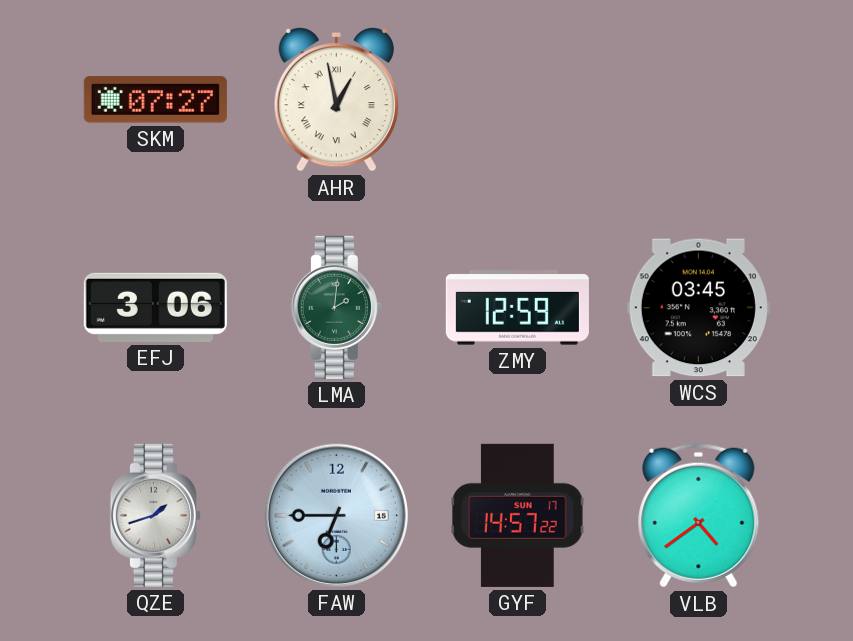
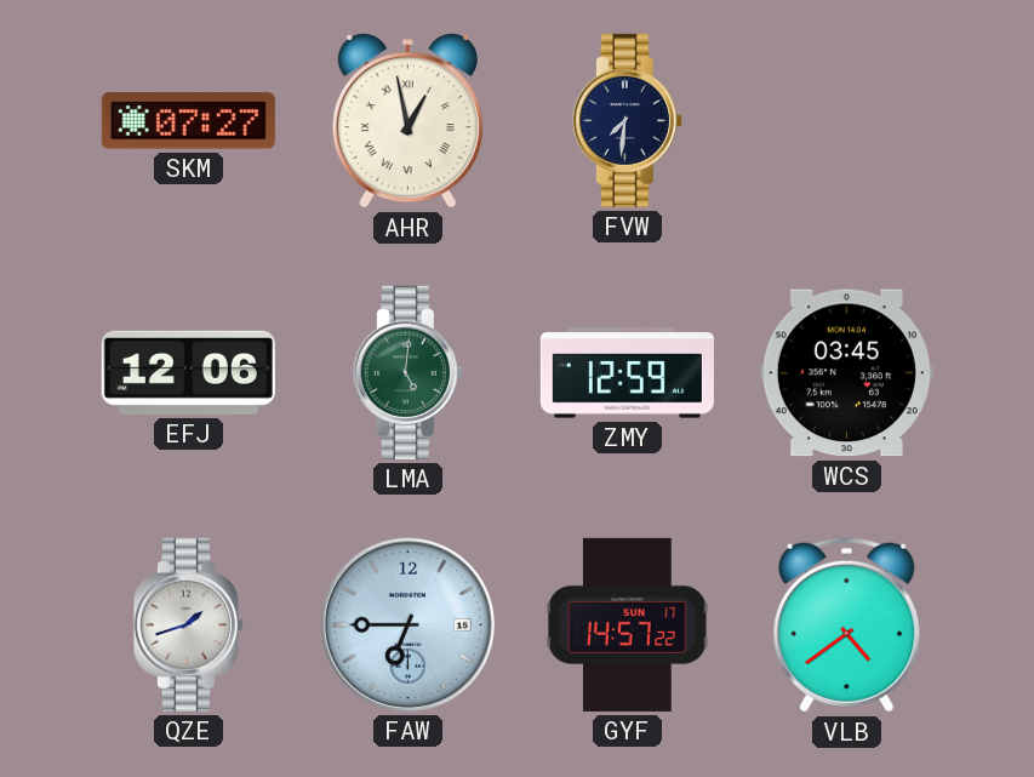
FVW: none -> 7:31
EFJ: 3:06 -> 12:06
LMA: 2:01 -> 5:01
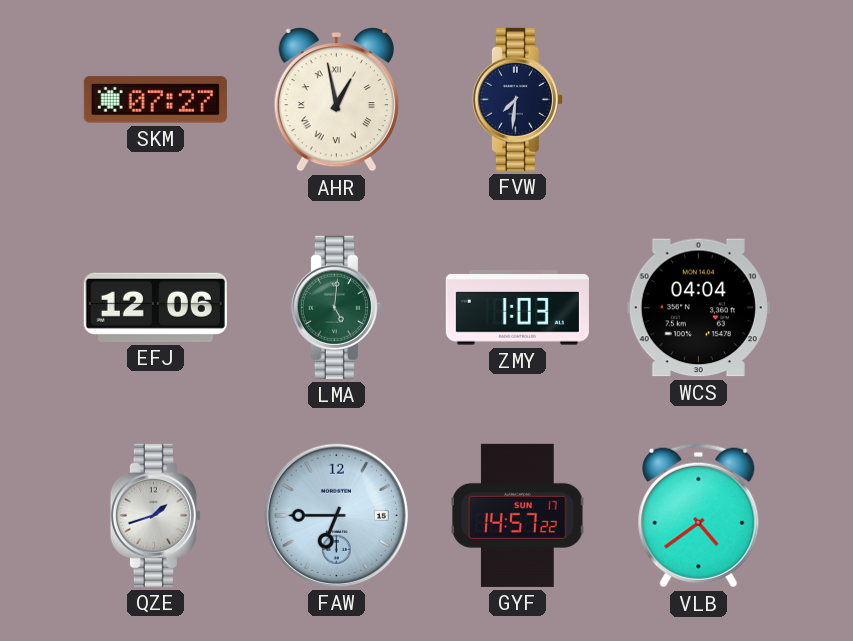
ZMY: 12:59 -> 1:03
WCS: 03:45 -> 04:04
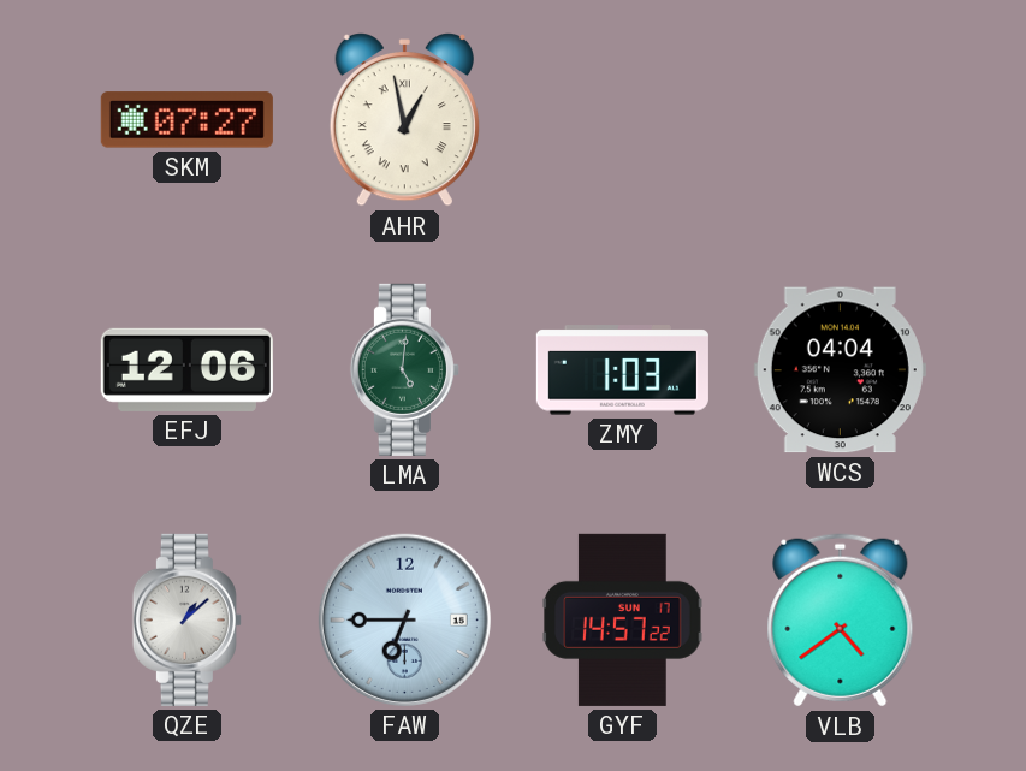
FVW: 7:31 -> none
QZE: 1:42 -> 1:08
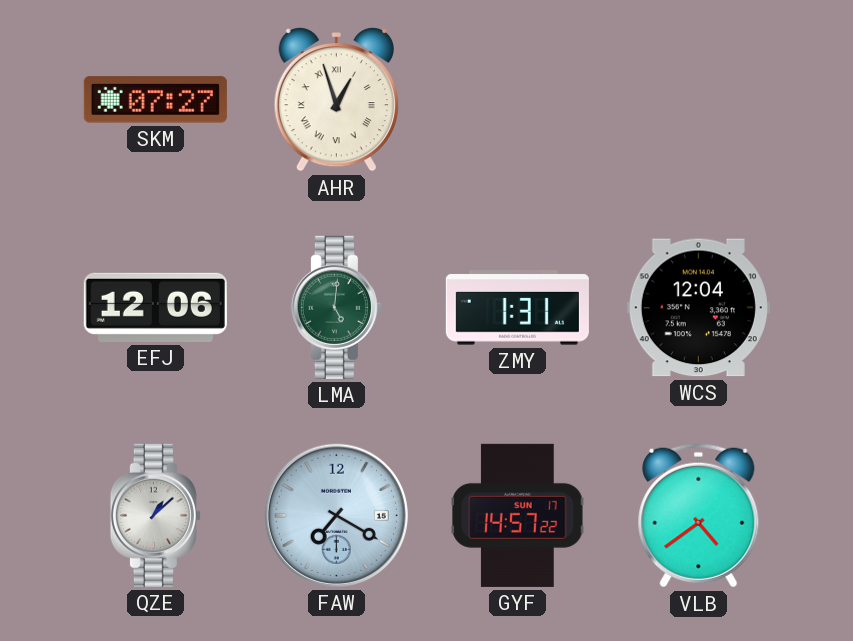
AHR: 12:58 -> 12:57
ZMY: 1:03 -> 1:31
WCS: 04:04 -> 12:04
FAW: 6:45 -> 7:20
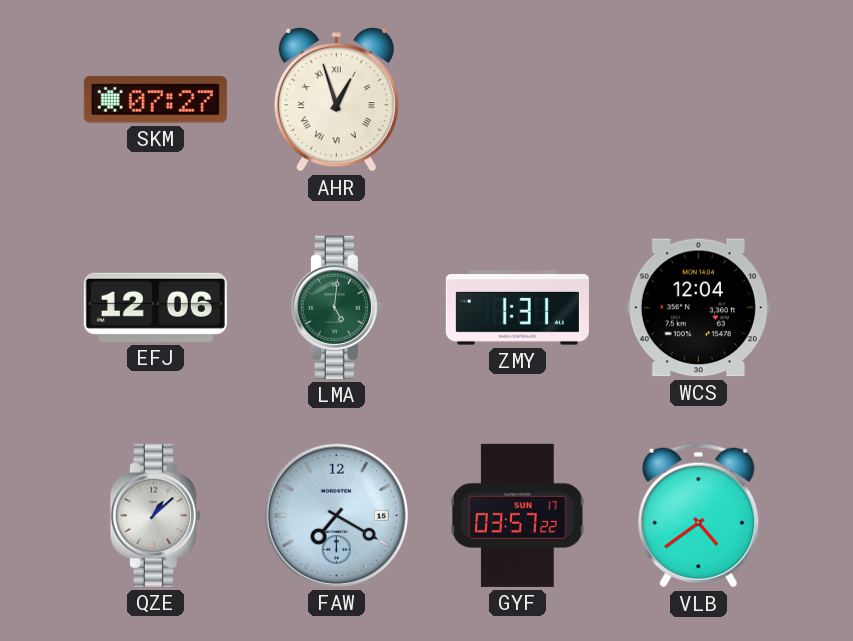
GYF: 14:57 -> 03:57
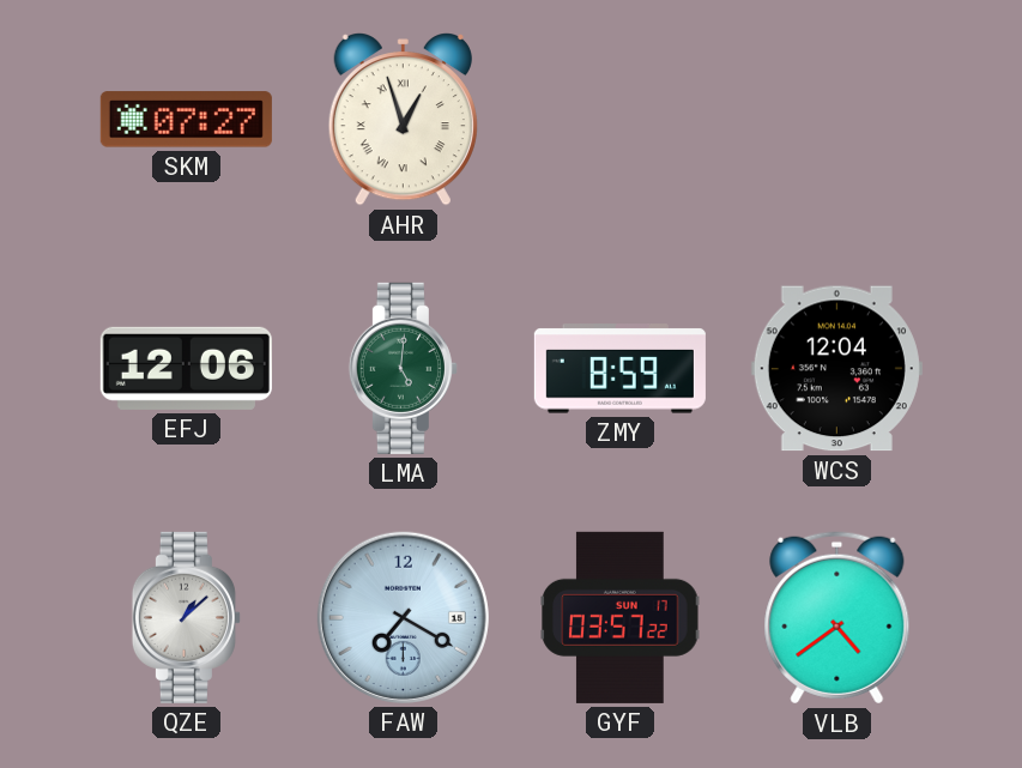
ZMY: 1:31 -> 8:59
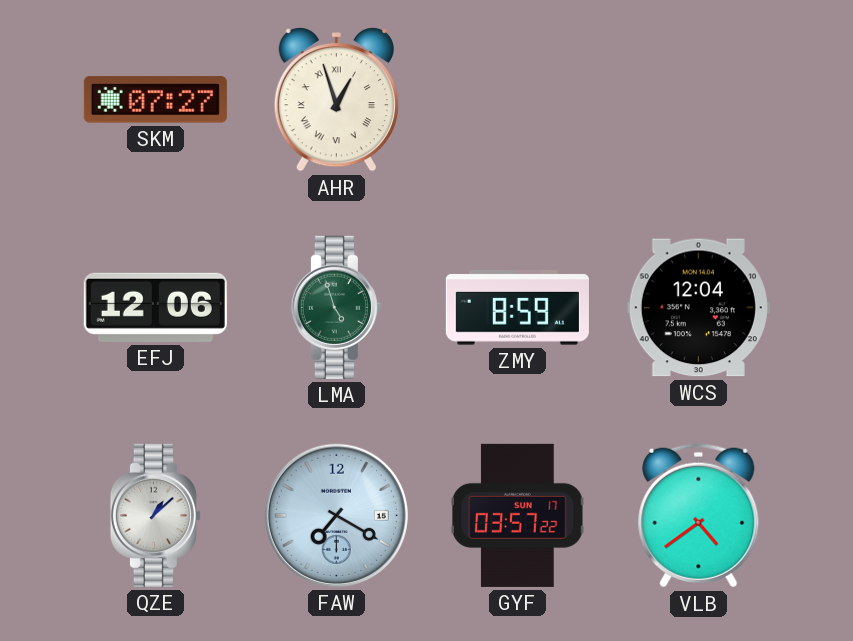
LMA: 5:01 -> 4:57
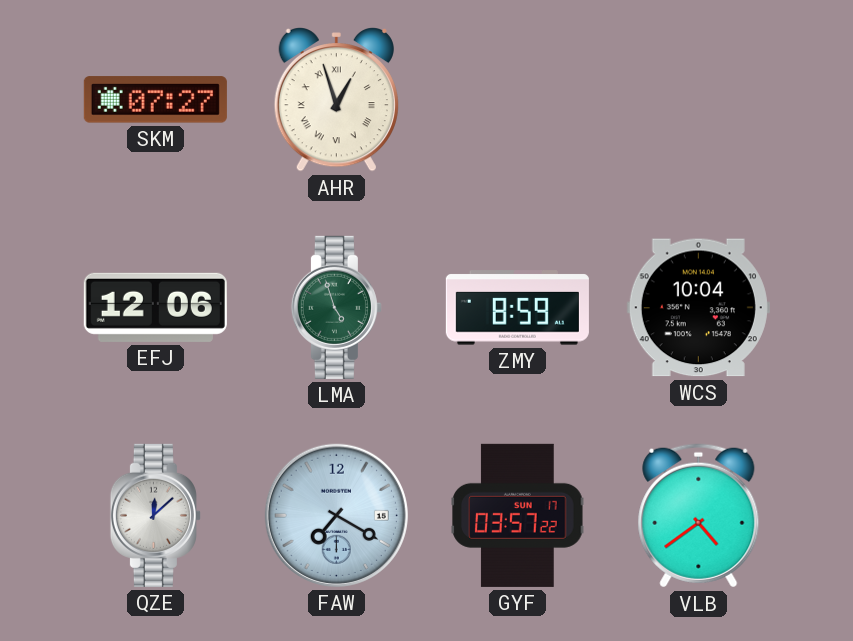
WCS: 12:04 -> 10:04
QZE: 1:08 -> 12:08
